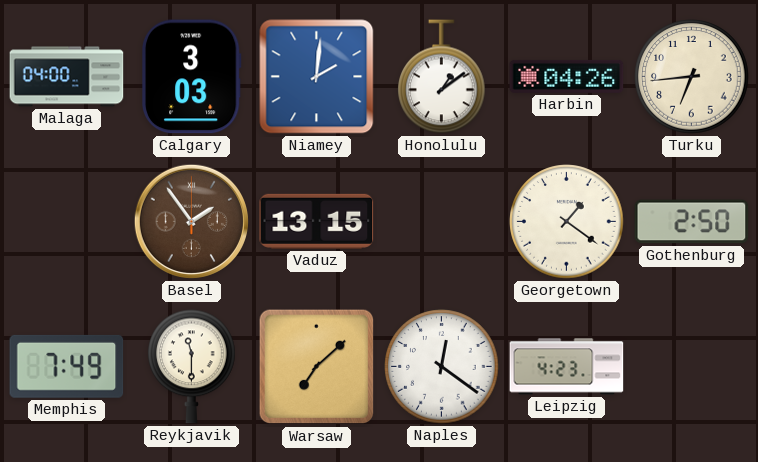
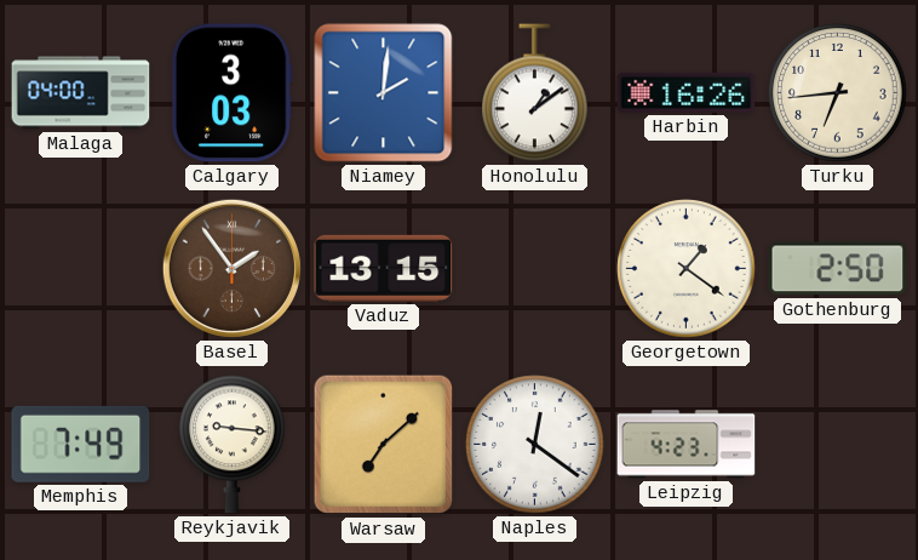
Harbin: 04:26 -> 16:26
Reykjavik: 11:30 -> 9:16
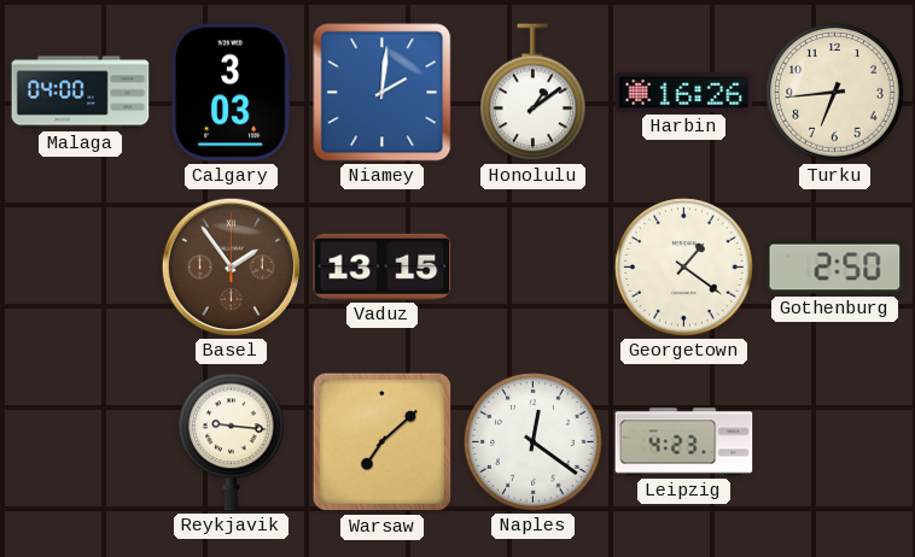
Memphis: 7:49 -> none
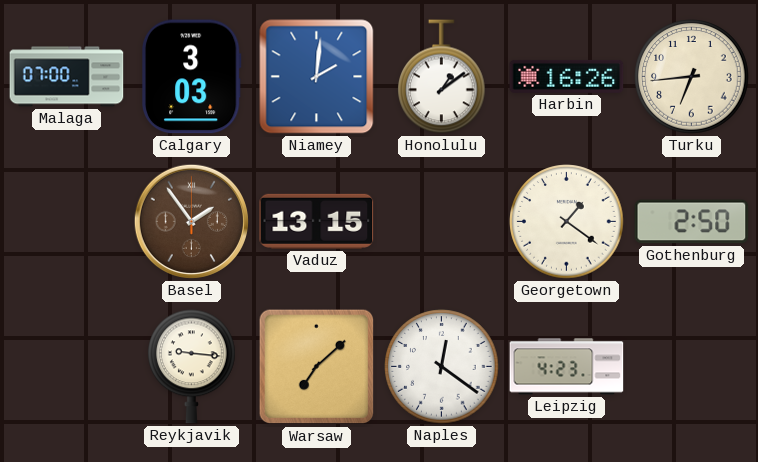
Malaga: 04:00 -> 07:00
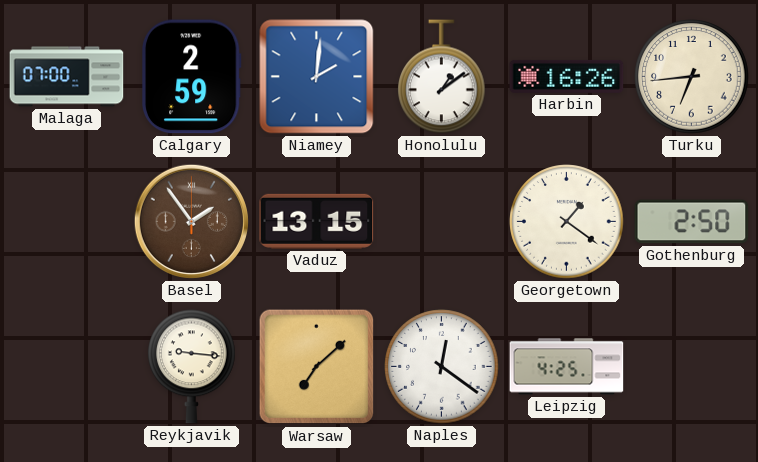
Calgary: 3:03 -> 2:59
Leipzig: 4:23 -> 4:25
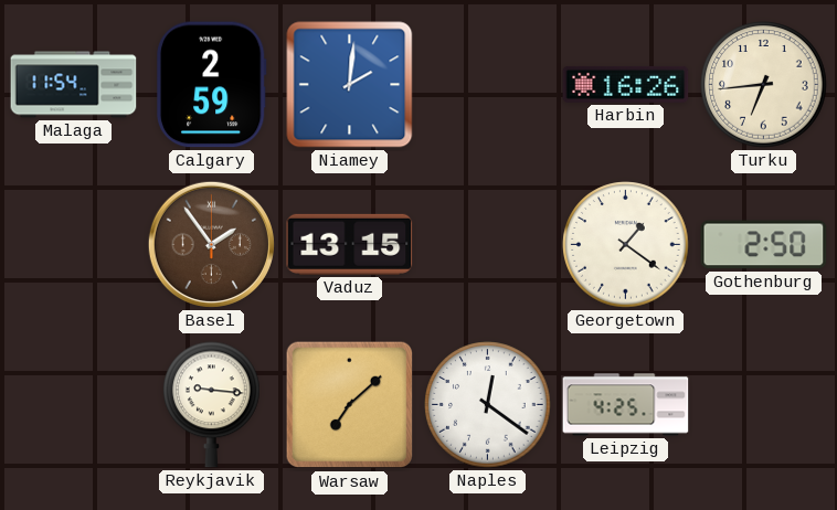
Malaga: 07:00 -> 11:54
Honolulu: 1:09 -> none
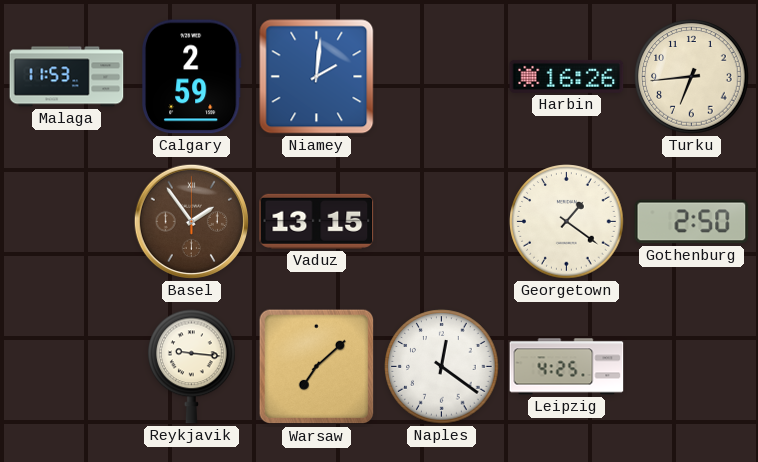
Malaga: 11:54 -> 11:53
